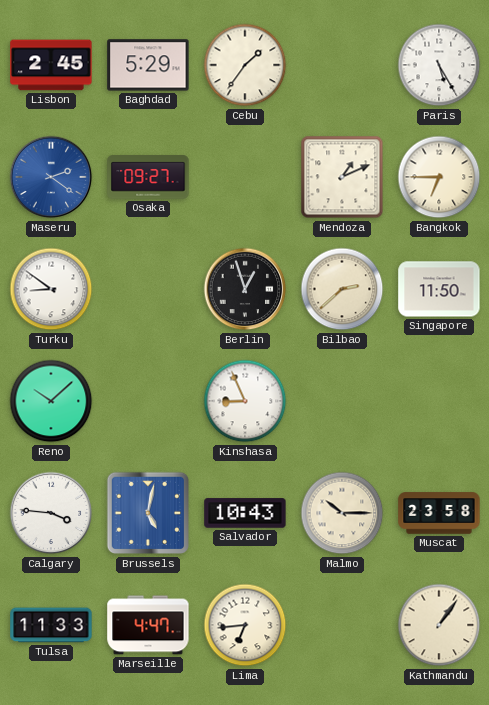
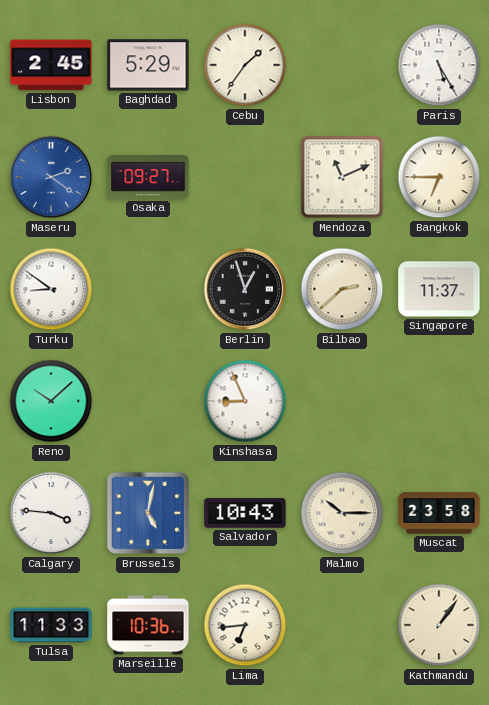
Mendoza: 1:11 -> 11:11
Singapore: 11:50 -> 11:37
Marseille: 4:47 -> 10:36
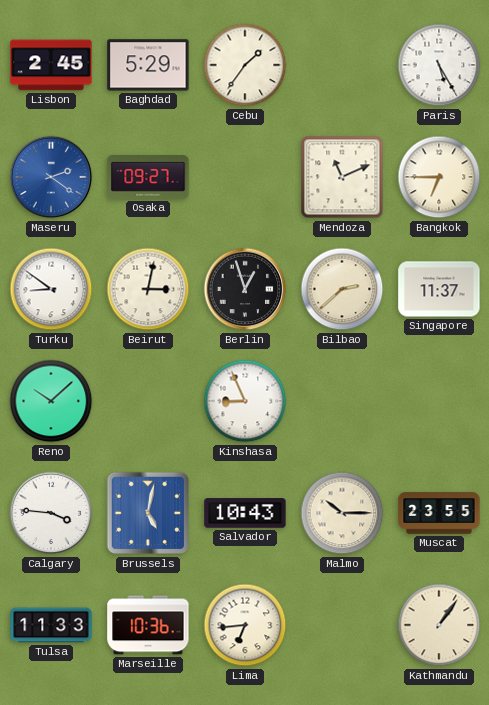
Beirut: none -> 3:02
Muscat: 23:58 -> 23:55
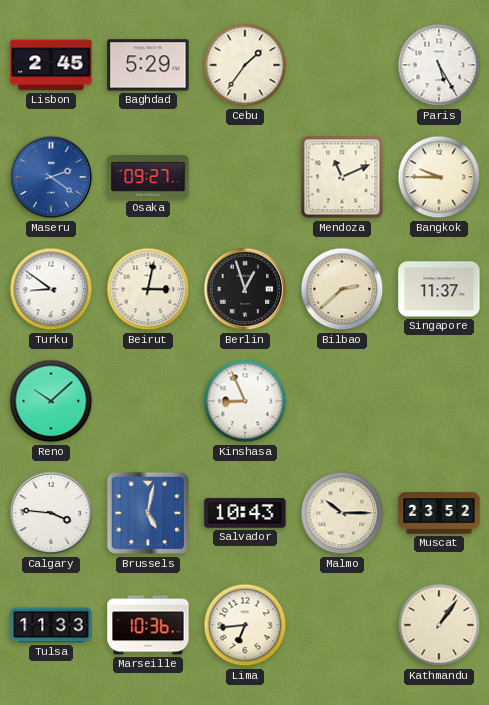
Bangkok: 6:45 -> 9:45
Muscat: 23:55 -> 23:52
